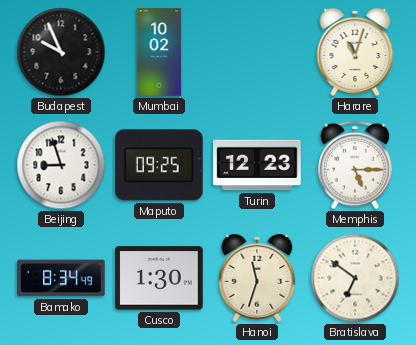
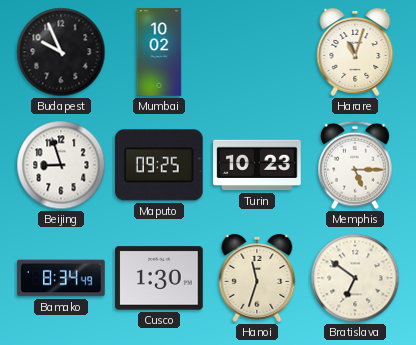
Turin: 12:23 -> 10:23
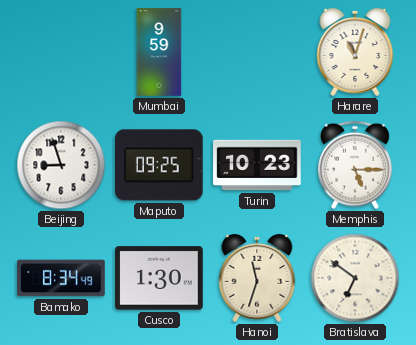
Budapest: 9:56 -> none
Mumbai: 10:02 -> 9:59
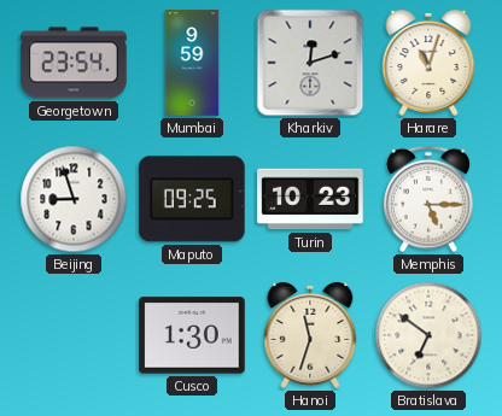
Georgetown: none -> 23:54
Kharkiv: none -> 12:12
Bamako: 8:34 -> none
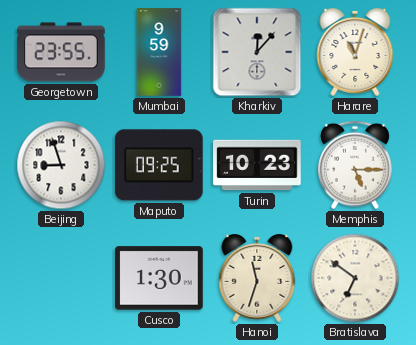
Georgetown: 23:54 -> 23:55
Kharkiv: 12:12 -> 12:07
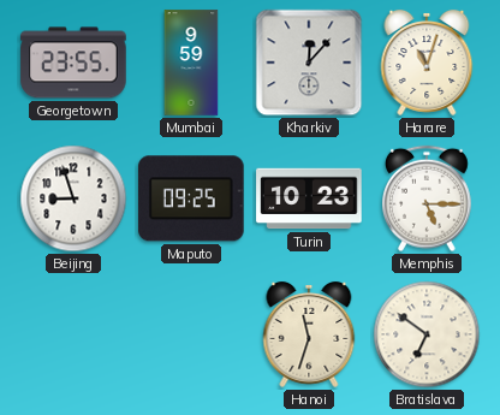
Cusco: 1:30 -> none
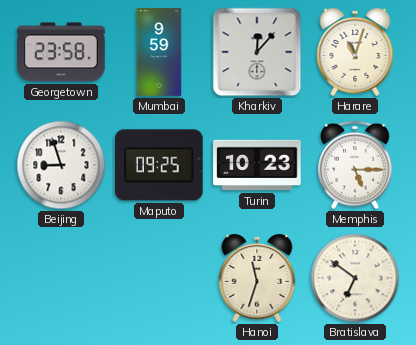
Georgetown: 23:55 -> 23:58
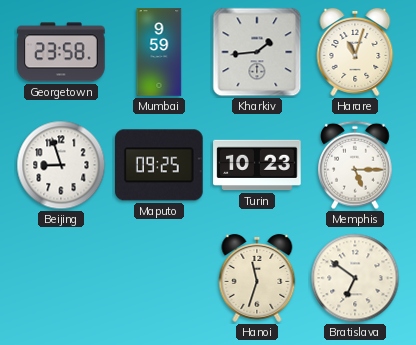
Kharkiv: 12:07 -> 1:44
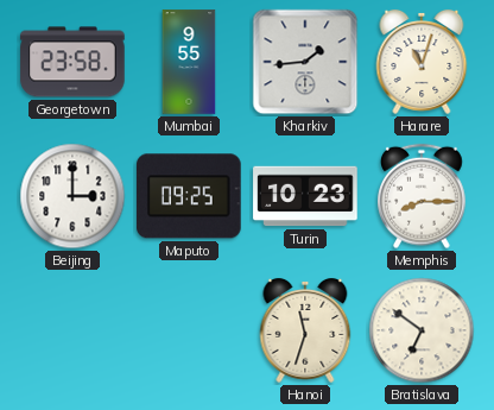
Mumbai: 9:59 -> 9:55
Beijing: 8:57 -> 3:00
Memphis: 5:15 -> 8:15
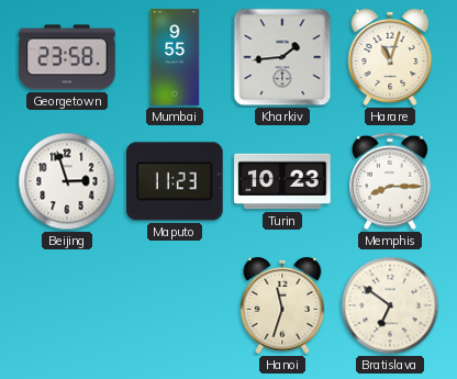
Beijing: 3:00 -> 2:57
Maputo: 09:25 -> 11:23
